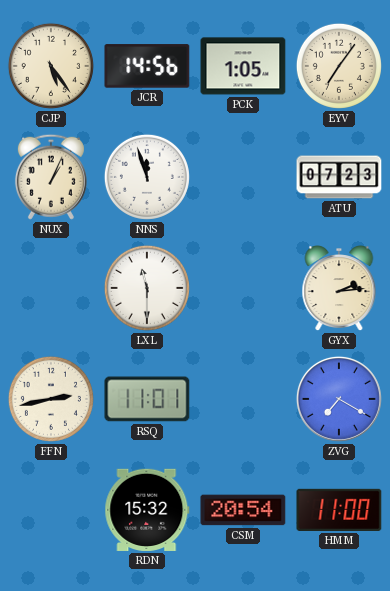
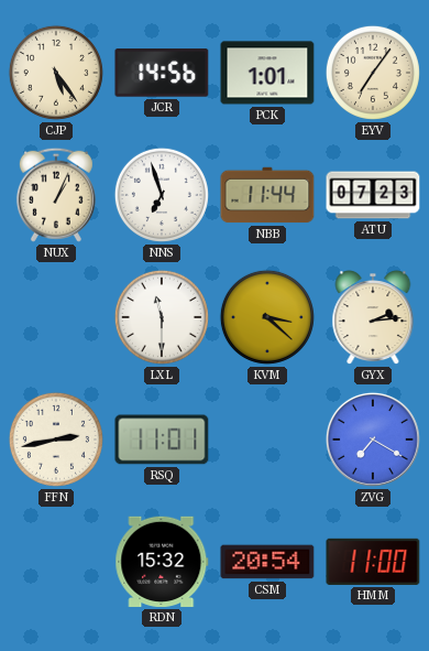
PCK: 1:05 -> 1:01
NNS: 11:57 -> 6:57
NBB: none -> 11:44
KVM: none -> 3:22
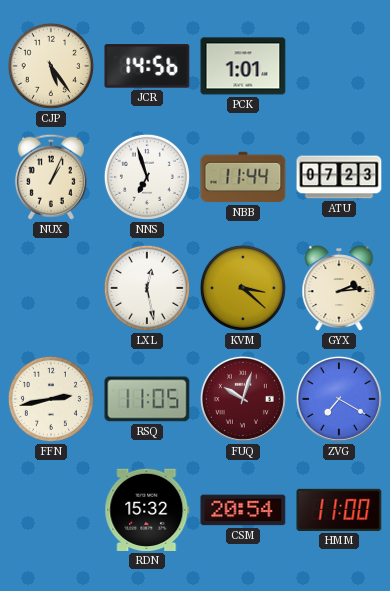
EYV: 7:06 -> none
LXL: 11:30 -> 12:28
RSQ: 11:01 -> 11:05
FUQ: none -> 10:03
